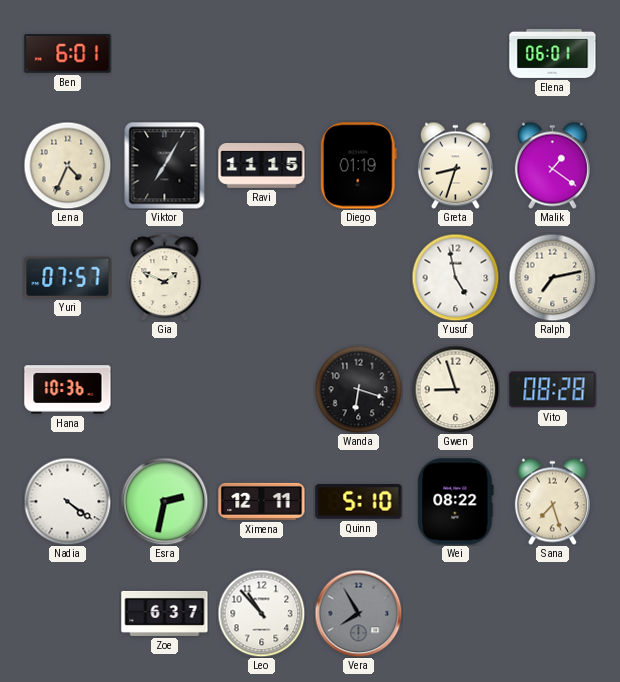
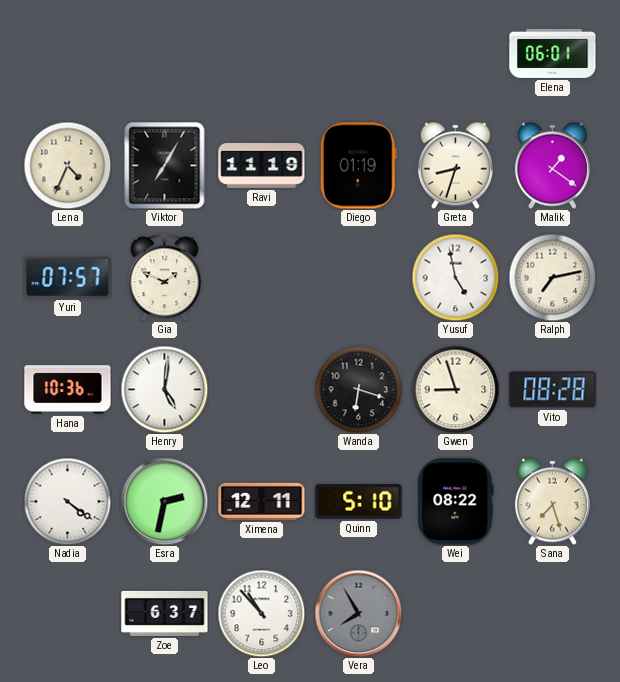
Ben: 6:01 -> none
Ravi: 11:15 -> 11:19
Henry: none -> 5:01
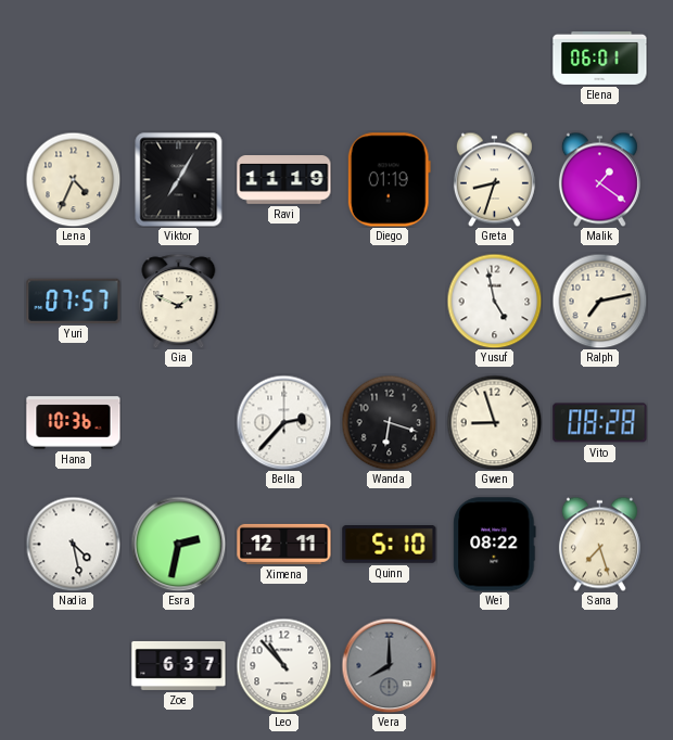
Henry: 5:01 -> none
Bella: none -> 2:37
Nadia: 4:21 -> 4:28
Vera: 7:55 -> 8:00
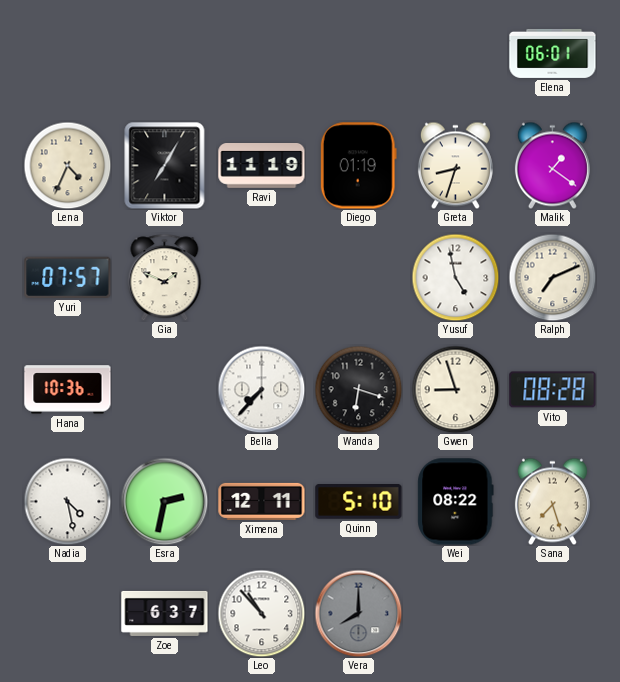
Ralph: 7:13 -> 7:11
Bella: 2:37 -> 7:37
